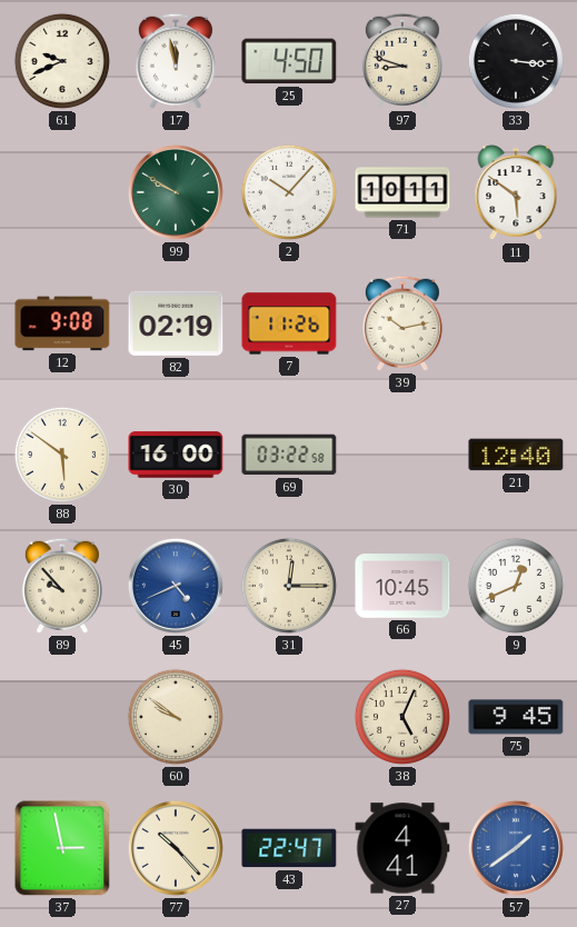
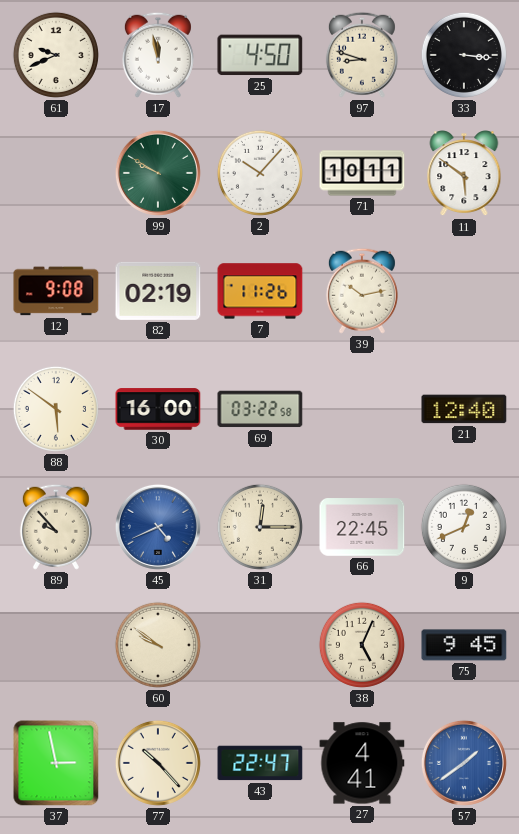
66: 10:45 -> 22:45
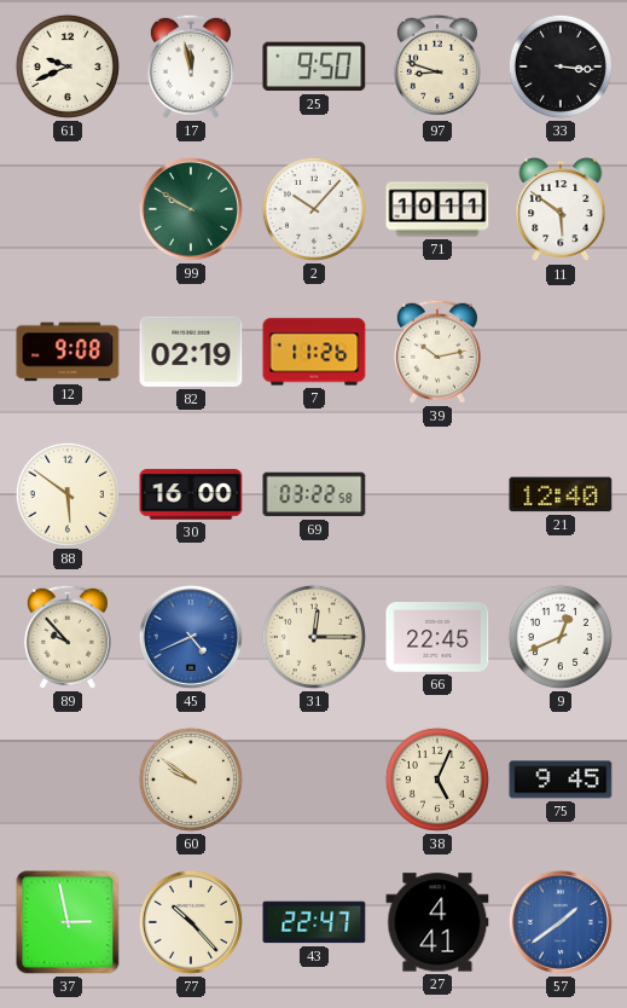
25: 4:50 -> 9:50
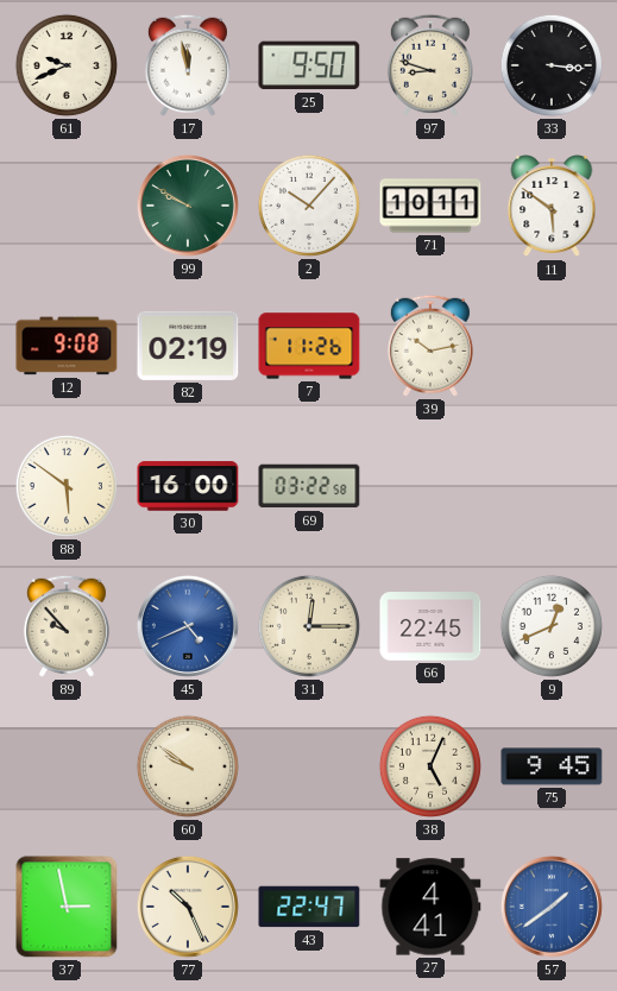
21: 12:40 -> none
77: 10:23 -> 10:26
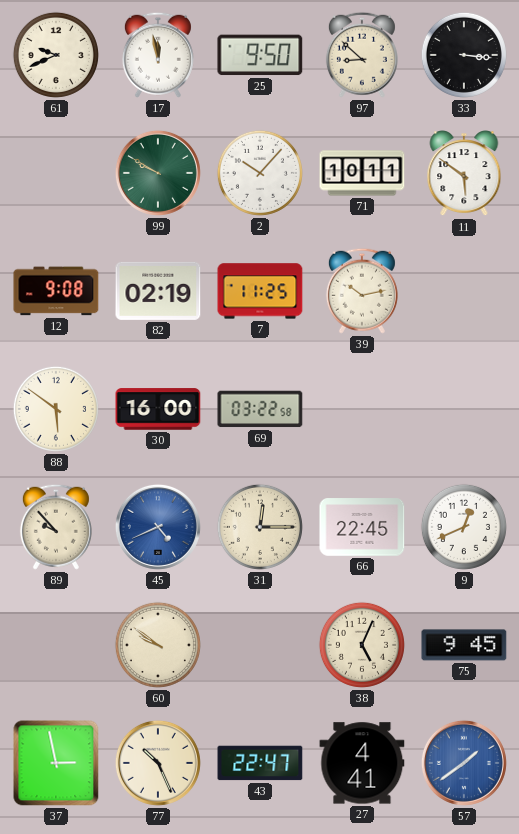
97: 8:48 -> 8:52
7: 11:26 -> 11:25
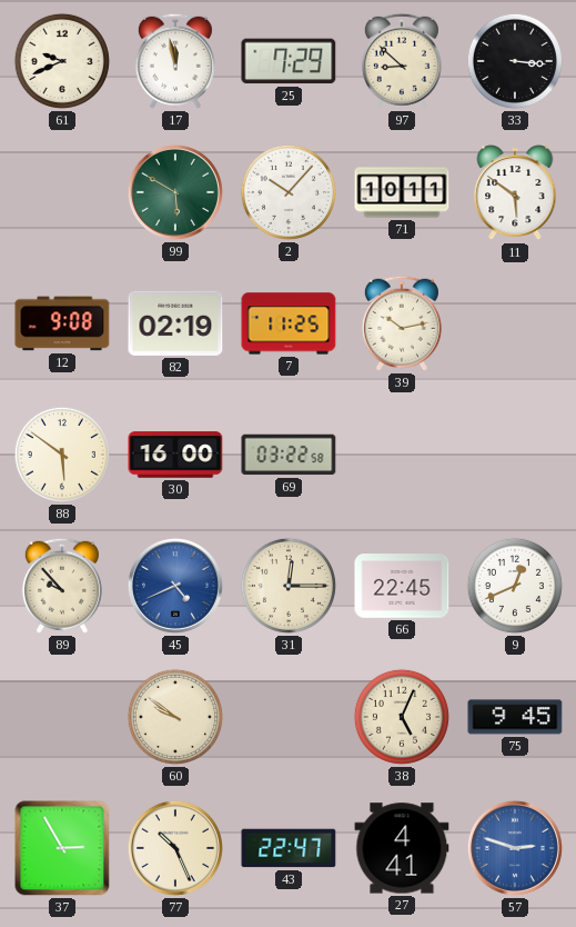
25: 9:50 -> 7:29
99: 9:50 -> 5:50
37: 2:58 -> 2:55
57: 1:39 -> 2:48
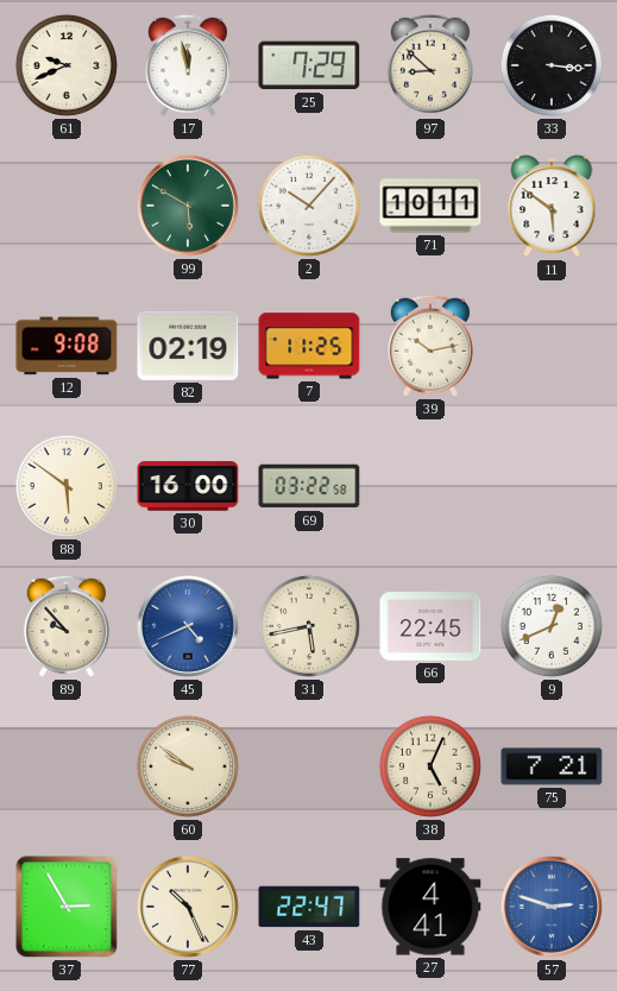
31: 12:15 -> 5:43
75: 9:45 -> 7:21
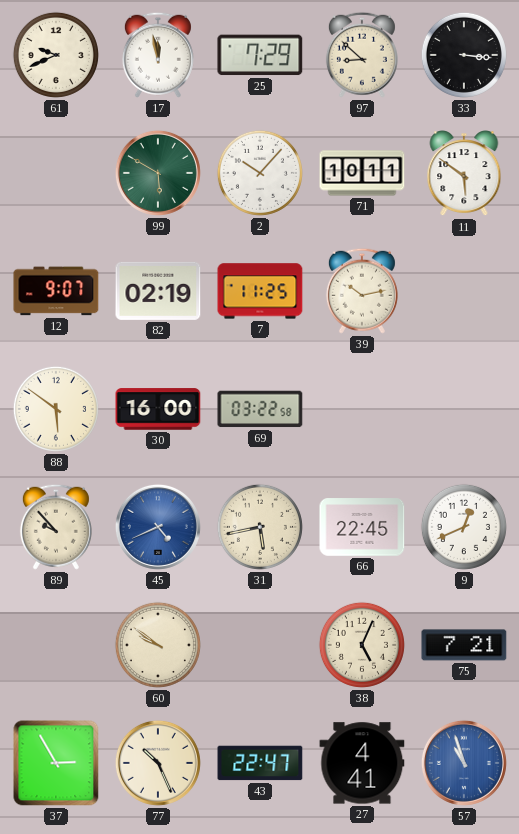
12: 9:08 -> 9:07
57: 2:48 -> 10:57
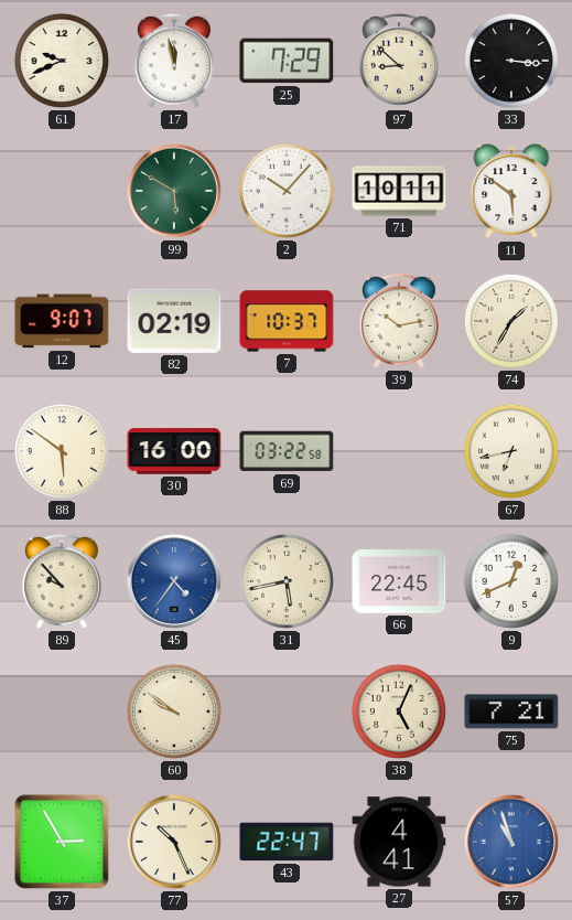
7: 11:25 -> 10:37
74: none -> 1:35
67: none -> 6:43
45: 4:41 -> 4:36
